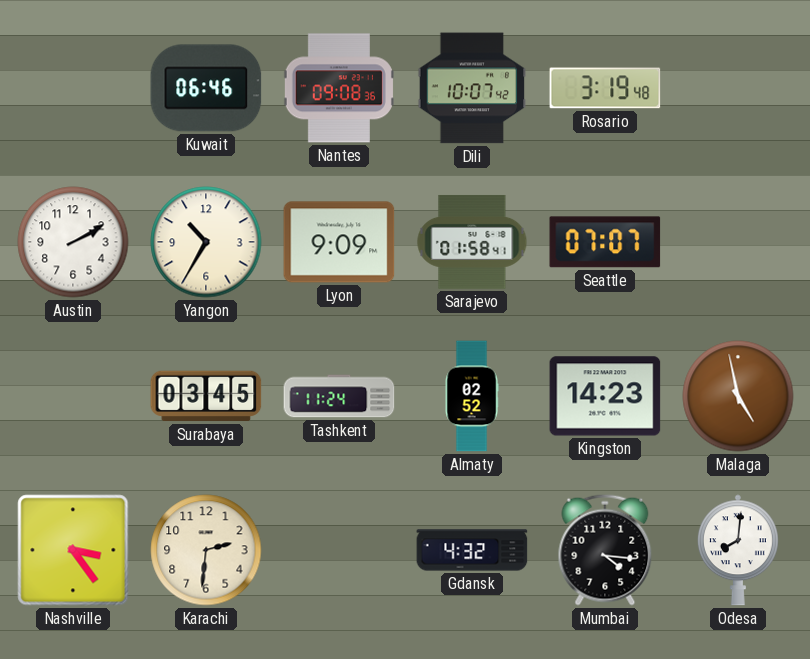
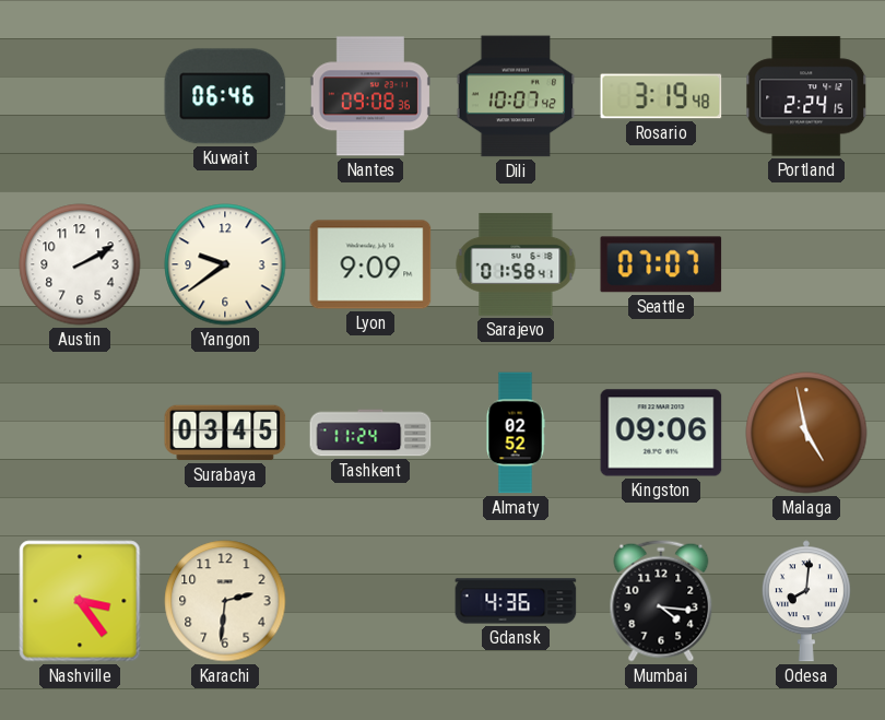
Portland: none -> 2:24
Yangon: 10:35 -> 9:39
Kingston: 14:23 -> 09:06
Gdansk: 4:32 -> 4:36
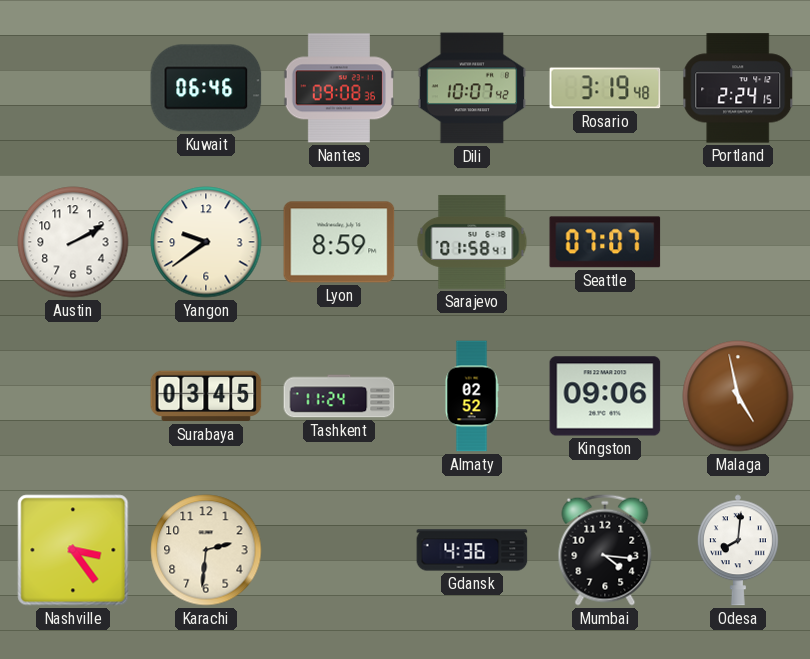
Lyon: 9:09 -> 8:59
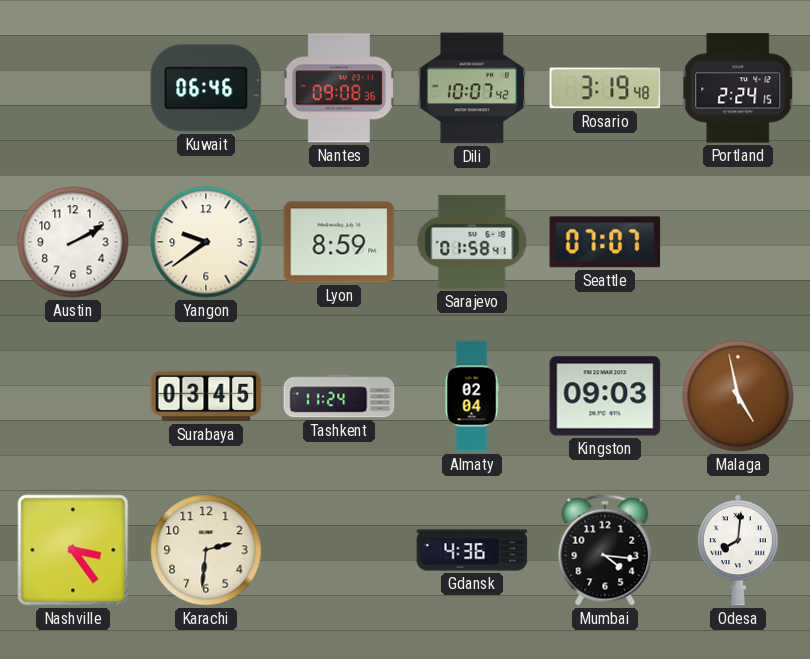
Almaty: 02:52 -> 02:04
Kingston: 09:06 -> 09:03
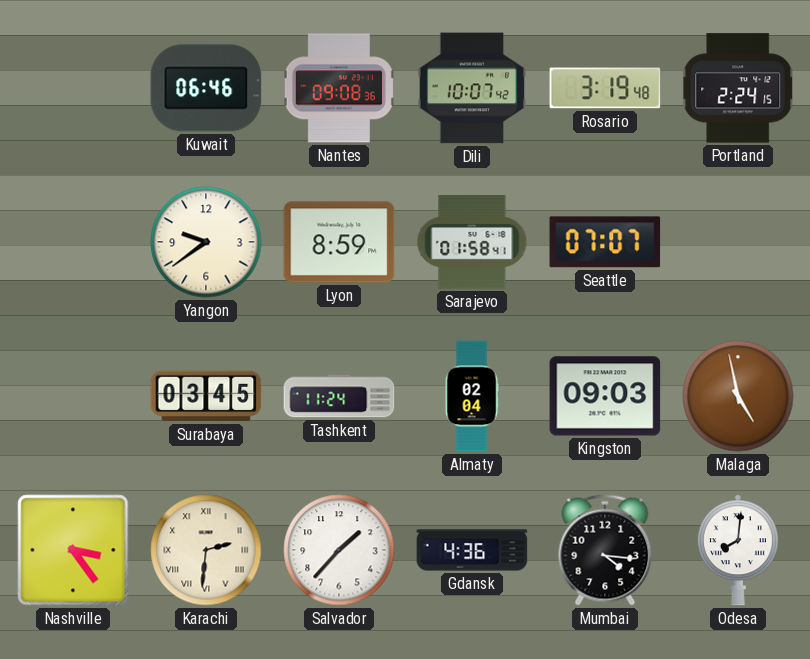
Austin: 2:10 -> none
Karachi numerals: Arabic -> Roman
Salvador: none -> 1:37
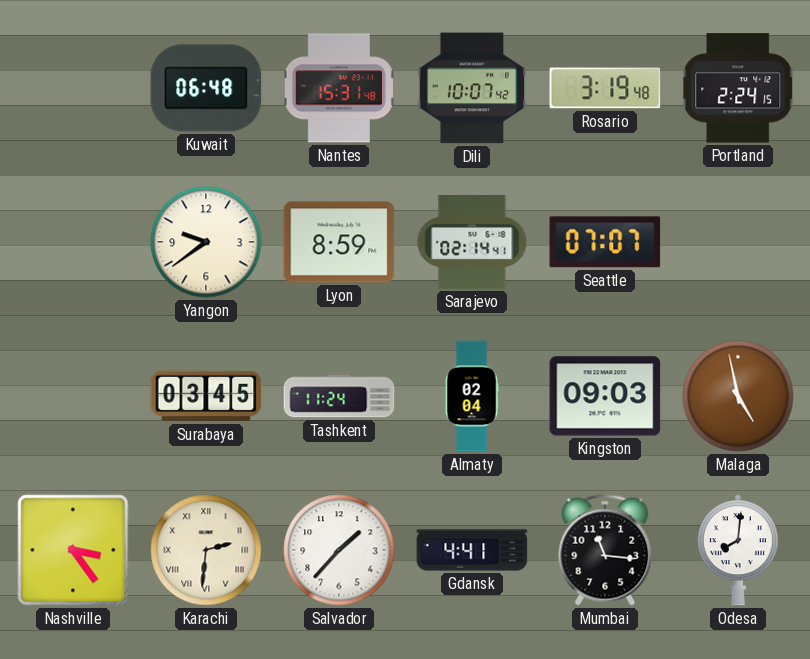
Kuwait: 06:46 -> 06:48
Nantes: 09:08 -> 15:31
Sarajevo: 01:58 -> 02:14
Gdansk: 4:36 -> 4:41
Mumbai: 4:16 -> 11:16
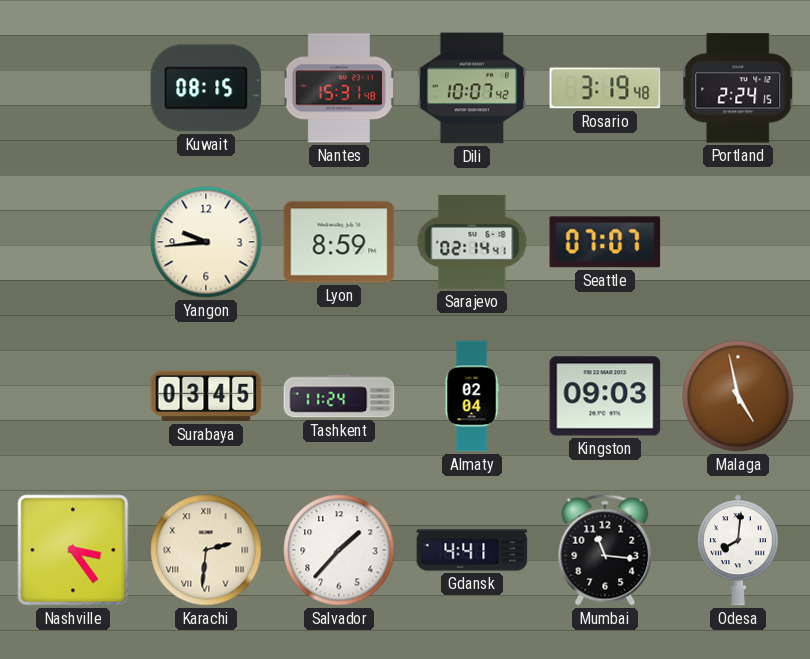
Kuwait: 06:48 -> 08:15
Yangon: 9:39 -> 9:44
